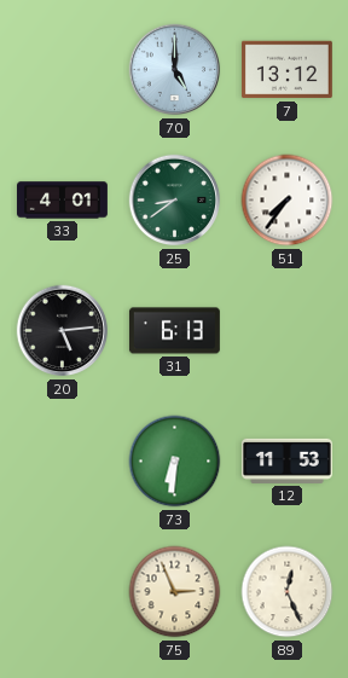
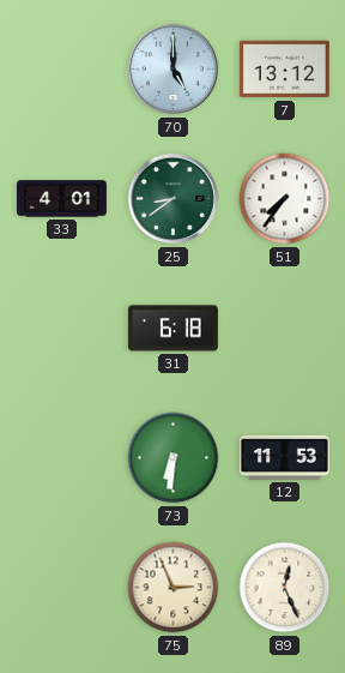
20: 5:14 -> none
31: 6:13 -> 6:18
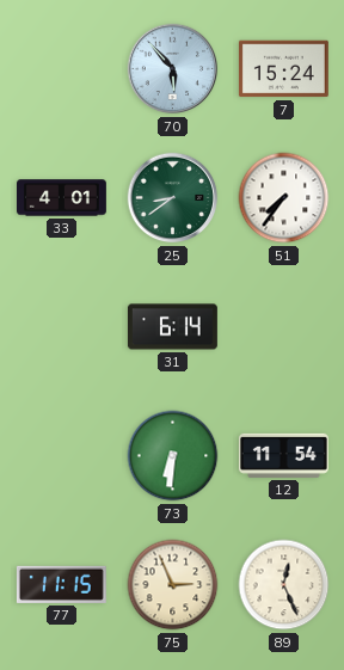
70: 5:00 -> 5:53
7: 13:12 -> 15:24
31: 6:18 -> 6:14
12: 11:53 -> 11:54
77: none -> 11:15
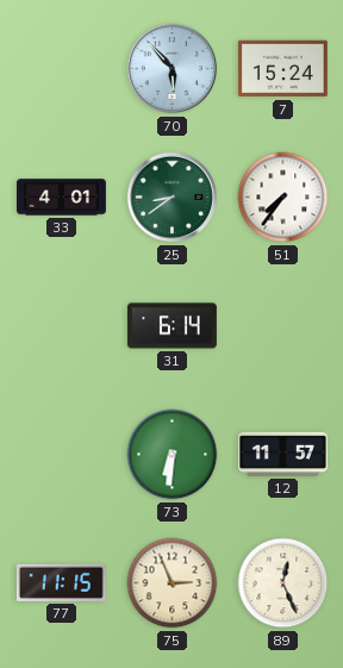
12: 11:54 -> 11:57
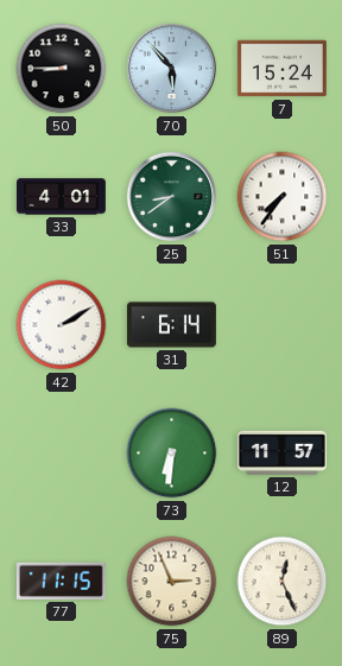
50: none -> 8:45
42: none -> 2:10
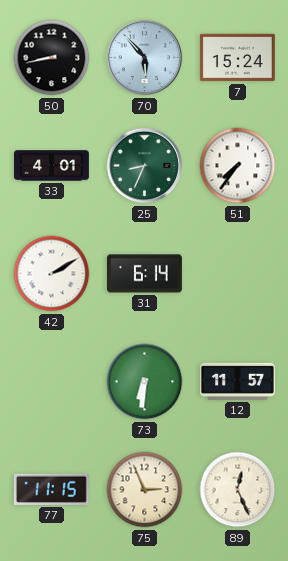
50: 8:45 -> 8:43
25: 8:39 -> 8:34
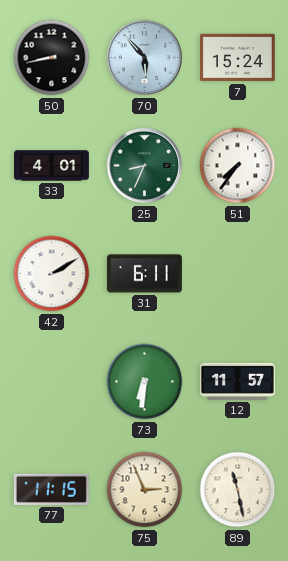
31: 6:14 -> 6:11
89: 12:26 -> 11:28
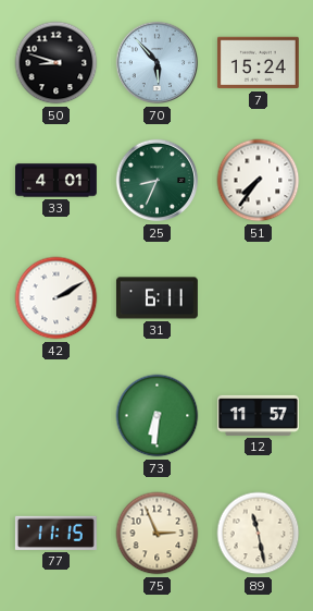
50: 8:43 -> 8:48
